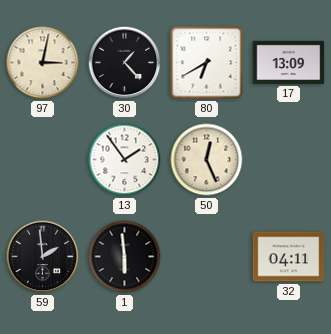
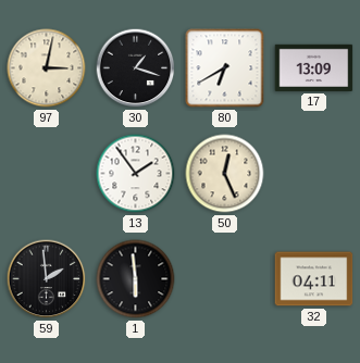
30: 1:23 -> 1:18
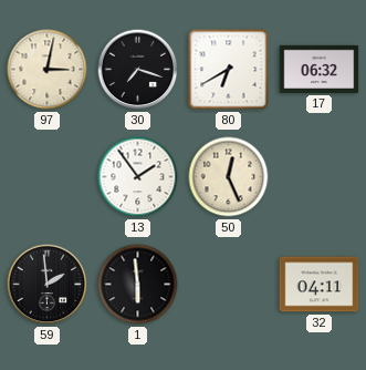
30: 1:18 -> 7:18
17: 13:09 -> 06:32
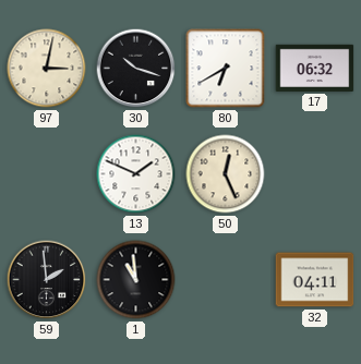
30: 7:18 -> 10:18
13: 1:54 -> 1:49
1: 5:59 -> 10:59
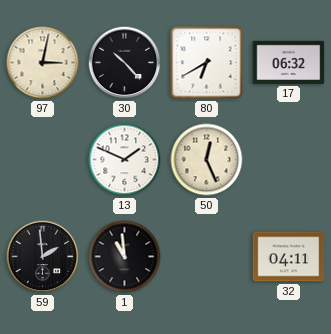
30: 10:18 -> 10:23
